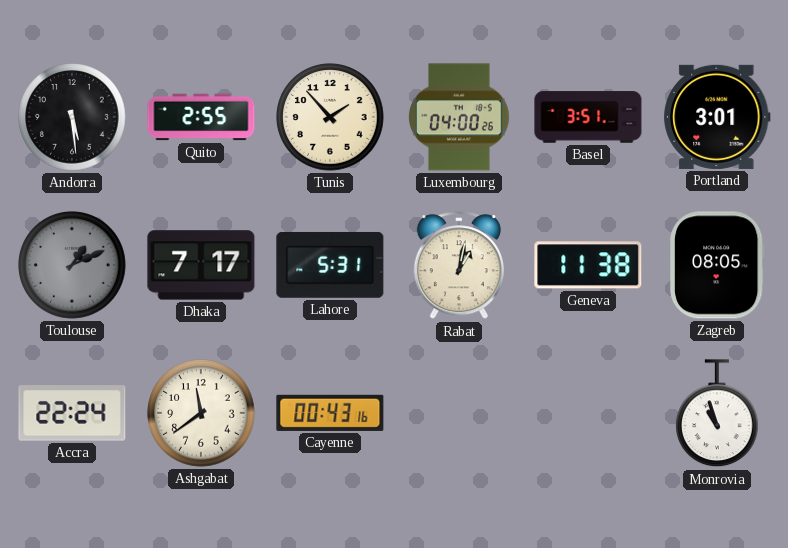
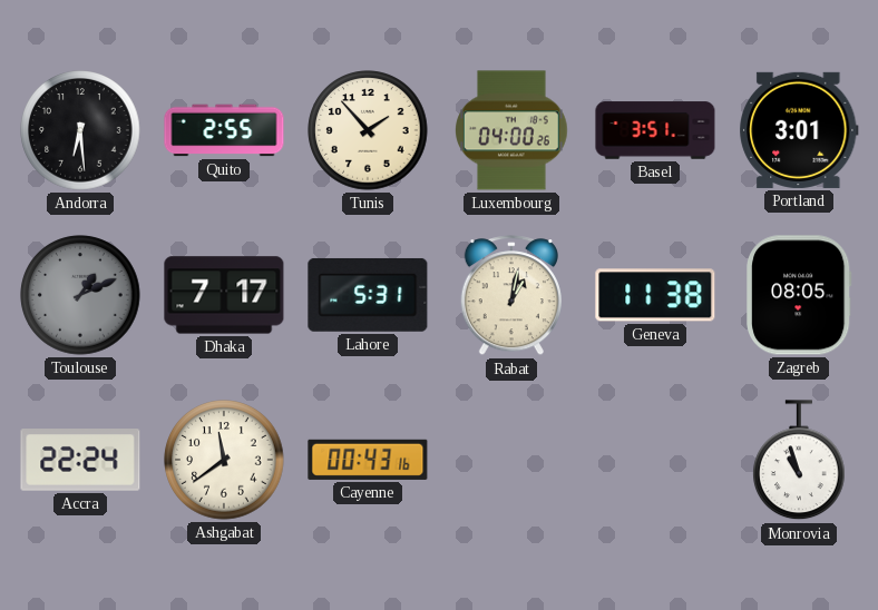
Andorra: 5:29 -> 6:29
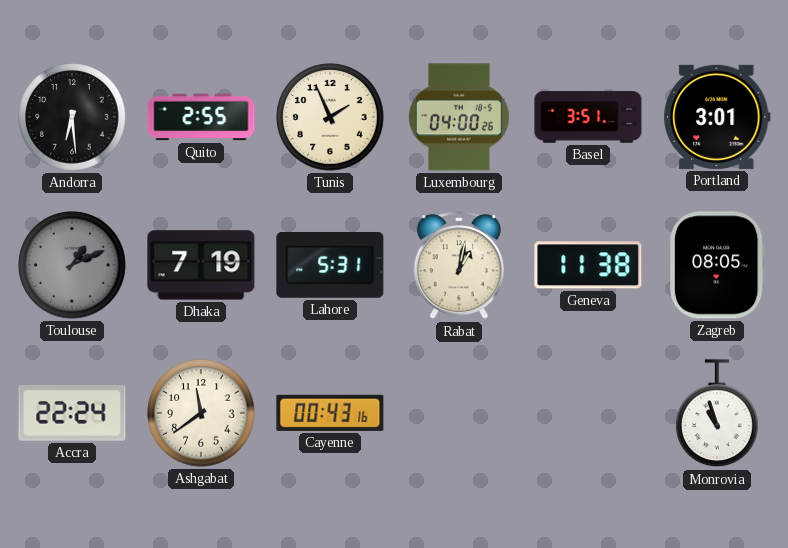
Tunis: 1:53 -> 1:56
Dhaka: 7:17 -> 7:19
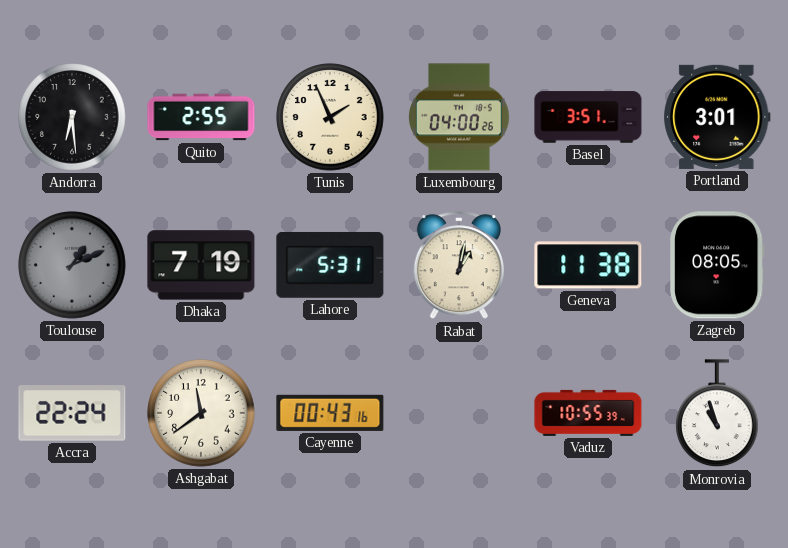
Vaduz: none -> 10:55
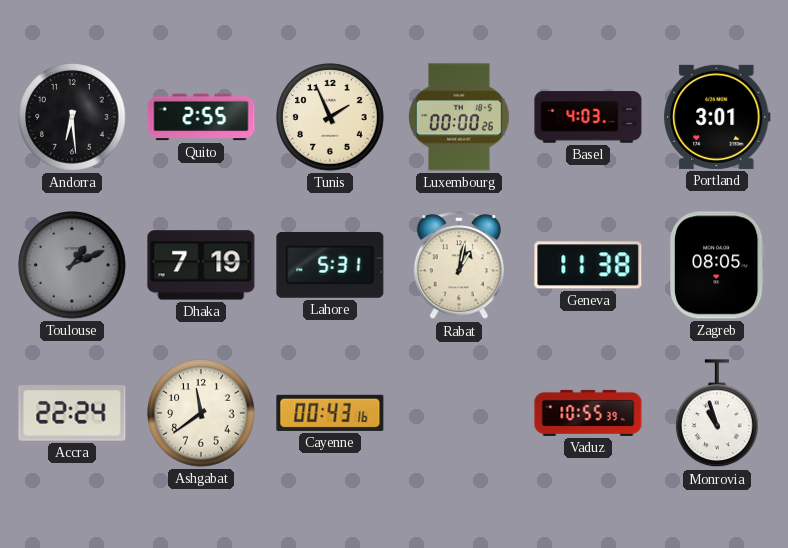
Luxembourg: 04:00 -> 00:00
Basel: 3:51 -> 4:03
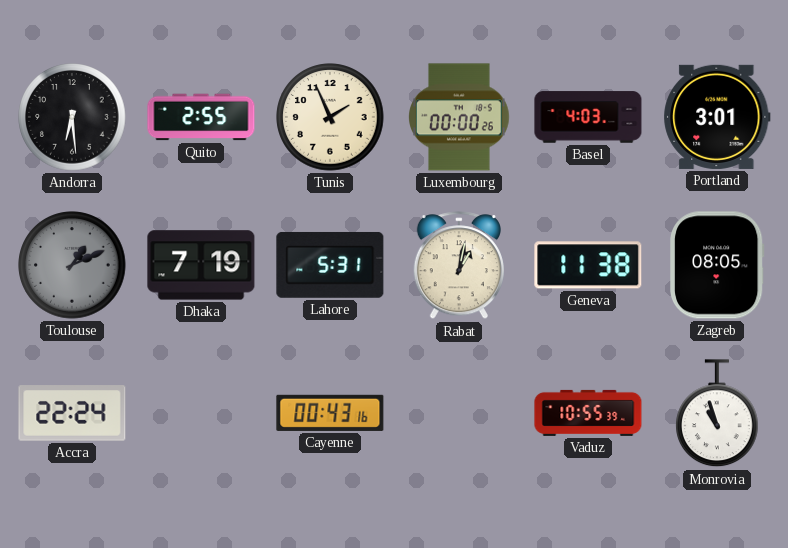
Ashgabat: 11:39 -> none
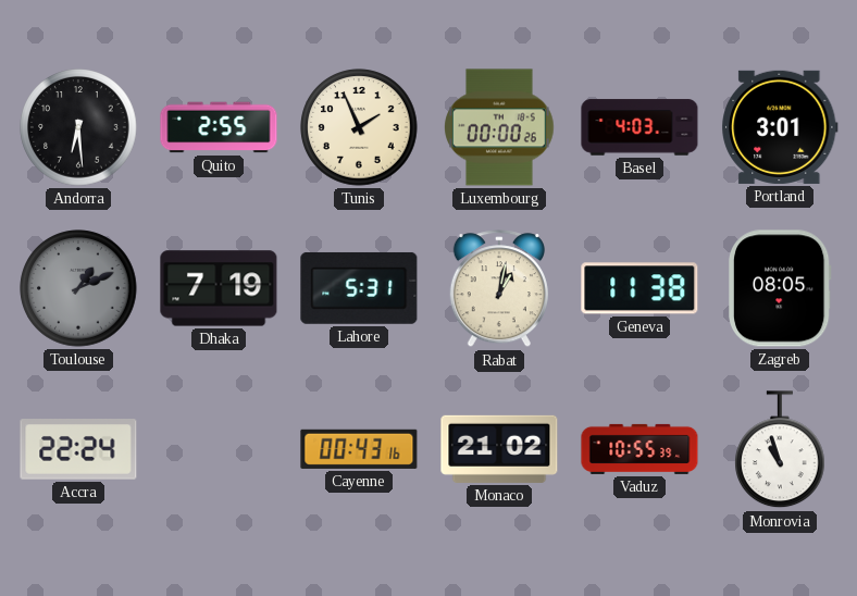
Monaco: none -> 21:02
